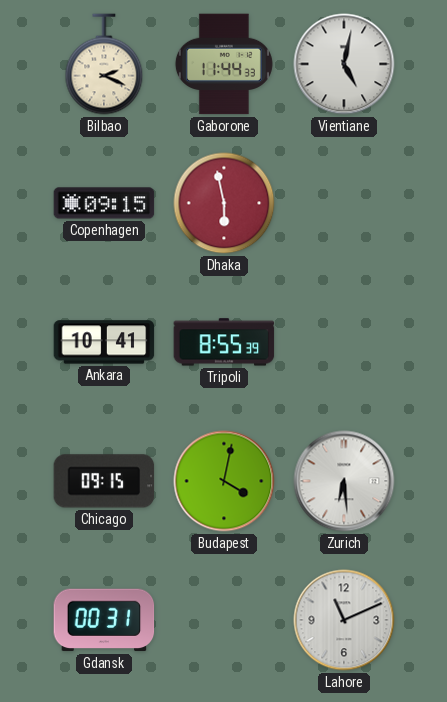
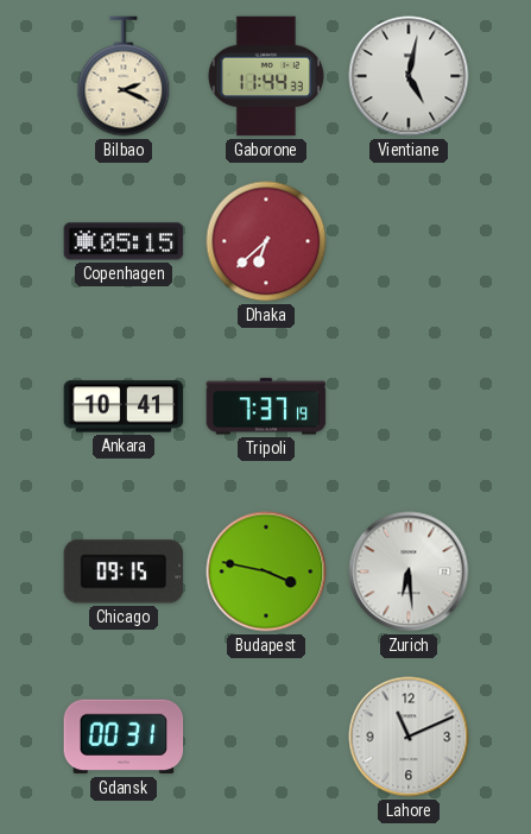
Copenhagen: 09:15 -> 05:15
Dhaka: 5:58 -> 6:38
Tripoli: 8:55 -> 7:37
Budapest: 4:02 -> 3:47
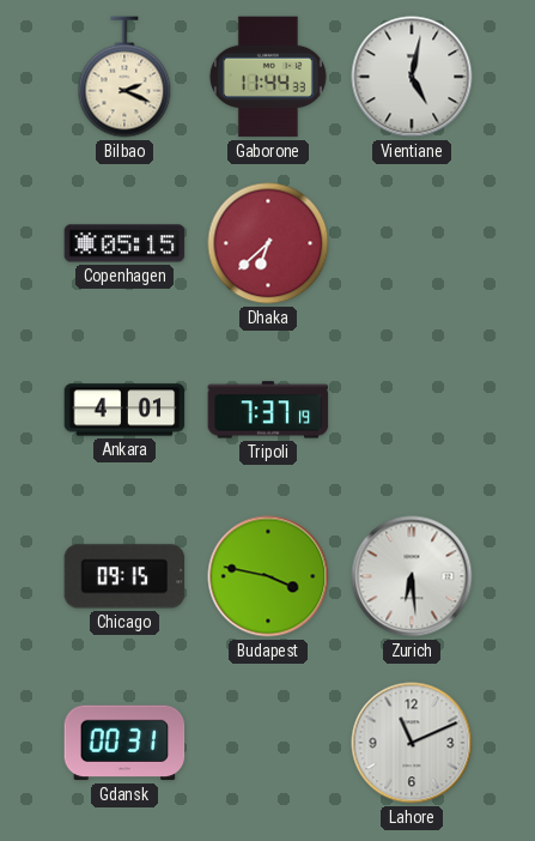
Ankara: 10:41 -> 4:01
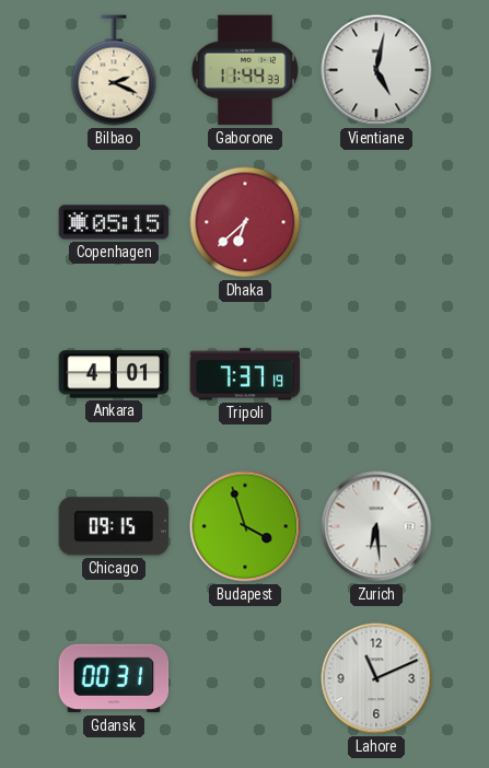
Budapest: 3:47 -> 3:57
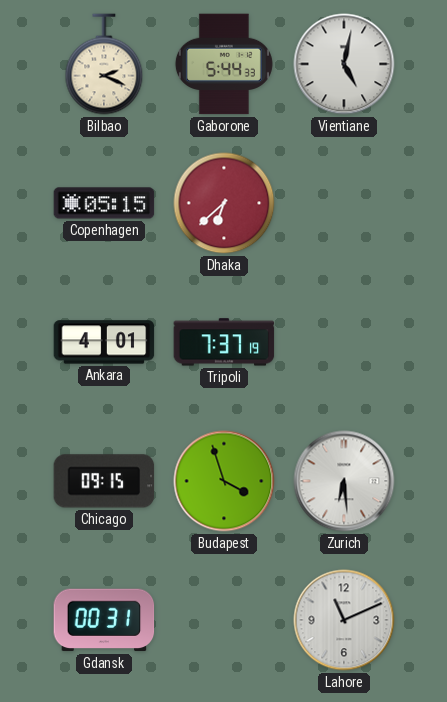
Gaborone: 11:44 -> 5:44
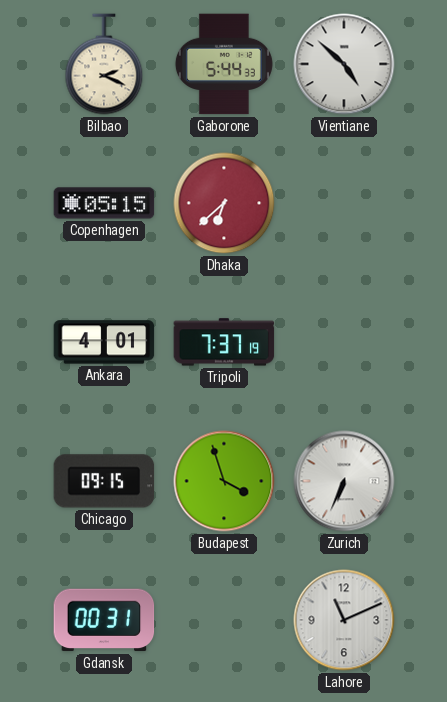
Vientiane: 5:02 -> 4:52
Zurich: 6:29 -> 6:34
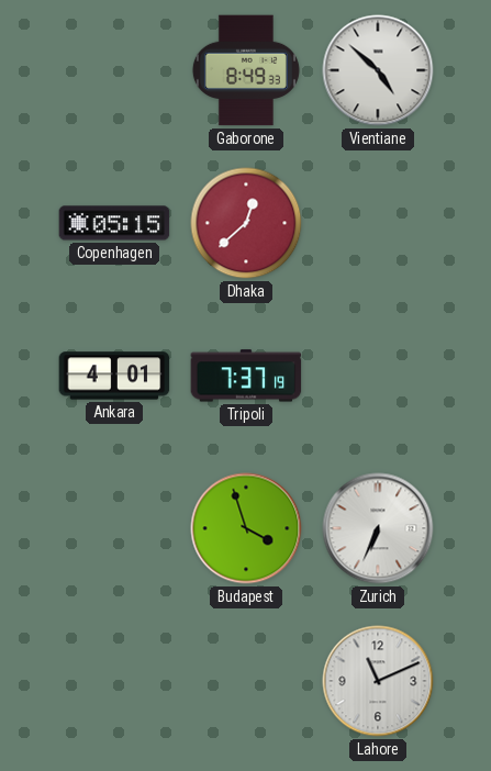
Bilbao: 2:19 -> none
Gaborone: 5:44 -> 8:49
Dhaka: 6:38 -> 12:38
Chicago: 09:15 -> none
Gdansk: 00:31 -> none
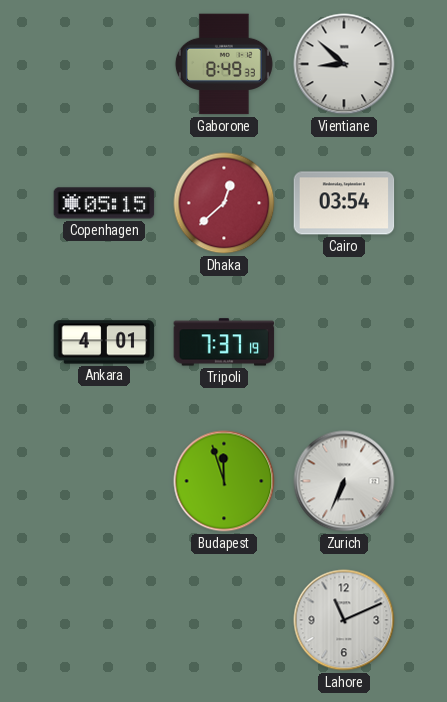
Vientiane: 4:52 -> 8:52
Cairo: none -> 03:54
Budapest: 3:57 -> 11:57
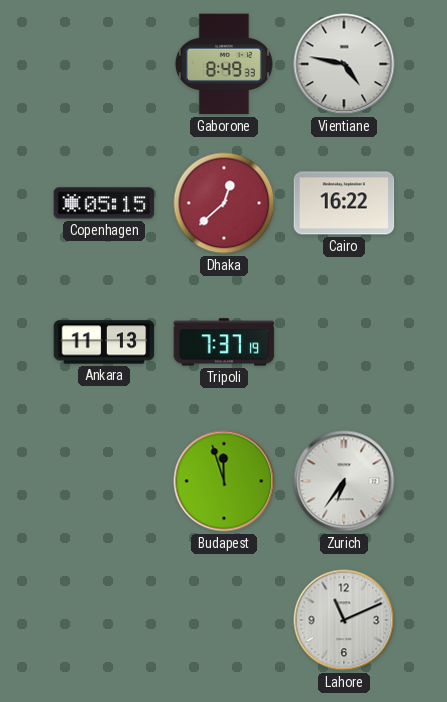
Vientiane: 8:52 -> 4:47
Cairo: 03:54 -> 16:22
Ankara: 4:01 -> 11:13
Zurich: 6:34 -> 6:36
